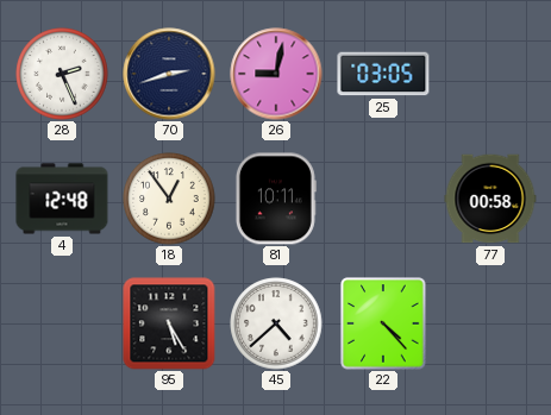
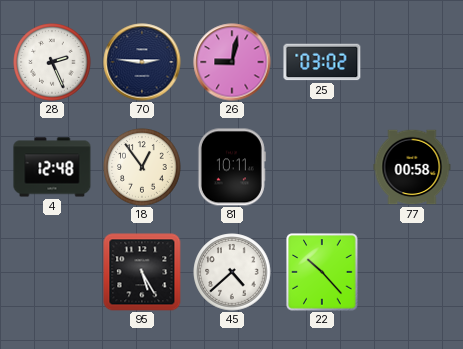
70: 2:42 -> 2:46
25: 03:05 -> 03:02
22: 4:23 -> 10:23
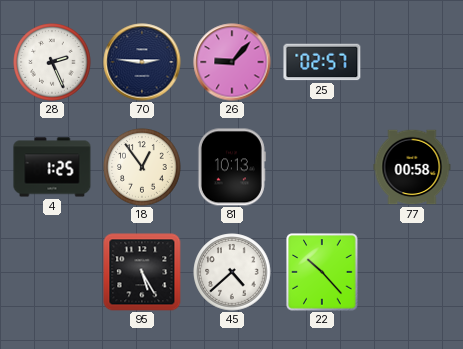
26: 9:02 -> 9:07
25: 03:02 -> 02:57
4: 12:48 -> 1:25
81: 10:11 -> 10:13
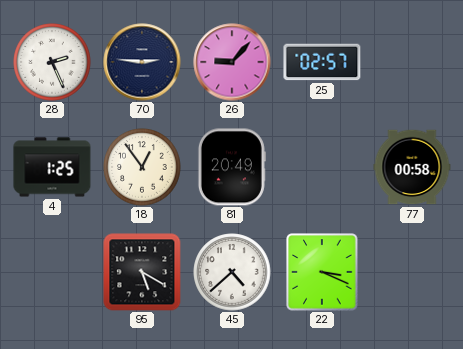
81: 10:13 -> 20:49
95: 5:25 -> 5:20
22: 10:23 -> 3:19
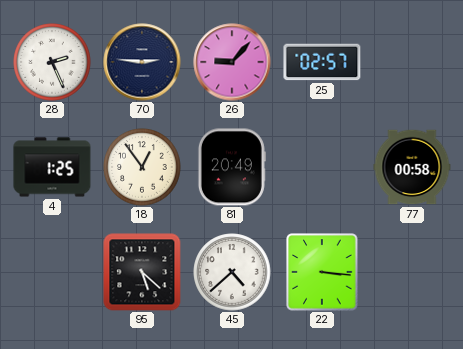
95: 5:20 -> 5:22
22: 3:19 -> 3:16
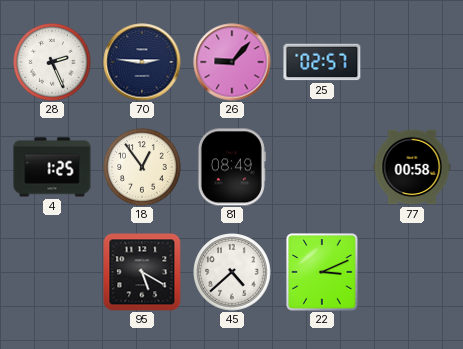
81: 20:49 -> 08:49
95: 5:22 -> 5:20
22: 3:16 -> 3:11
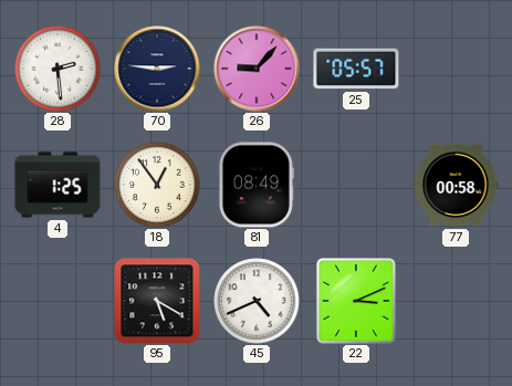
28: 2:26 -> 2:29
25: 02:57 -> 05:57
45: 4:38 -> 4:41
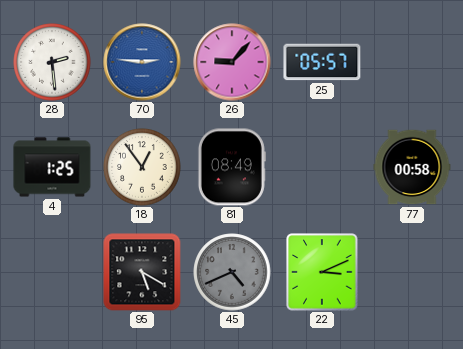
70 dial: navy -> blue
45 dial: white -> grey
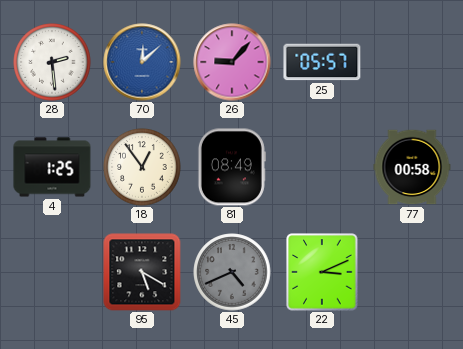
70: 2:46 -> 12:08
